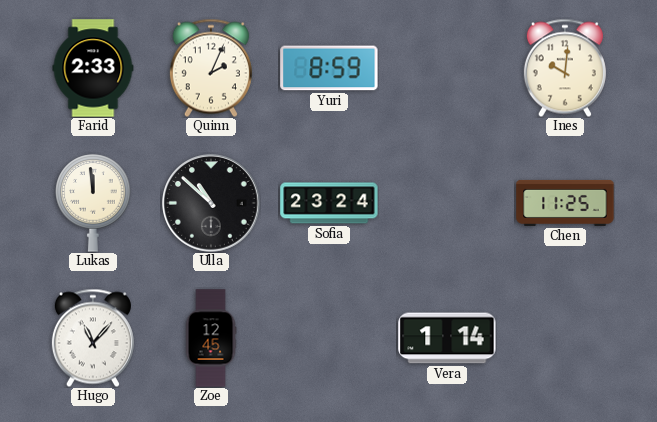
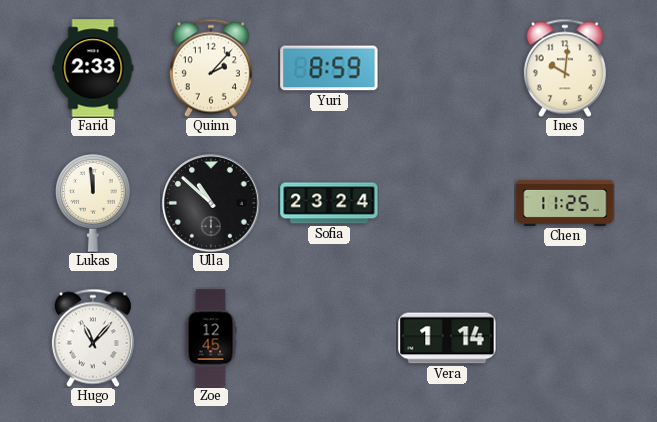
Quinn: 2:04 -> 2:07
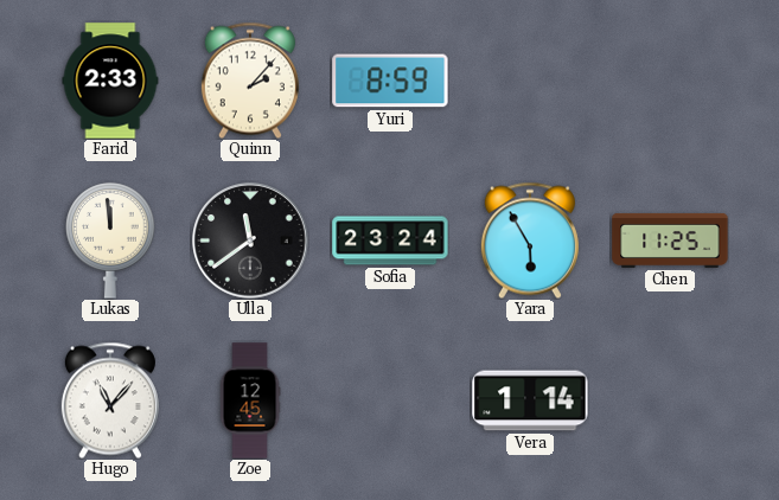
Ines: 10:01 -> none
Ulla: 10:52 -> 11:39
Yara: none -> 5:55
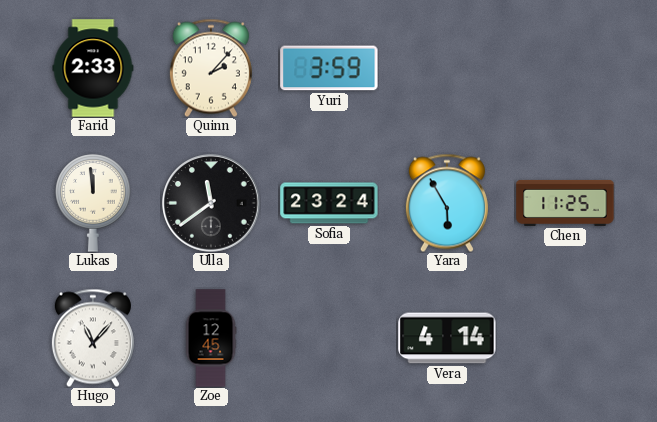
Yuri: 8:59 -> 3:59
Vera: 1:14 -> 4:14
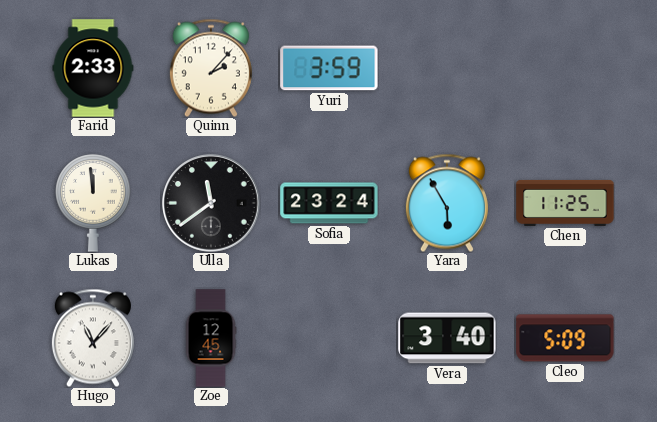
Vera: 4:14 -> 3:40
Cleo: none -> 5:09
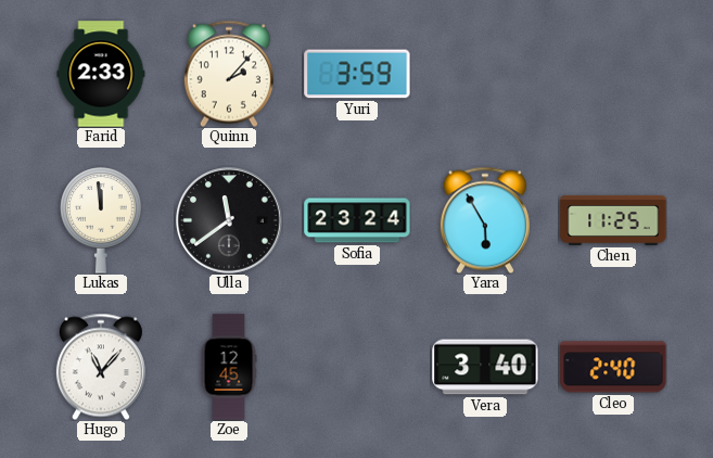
Cleo: 5:09 -> 2:40
